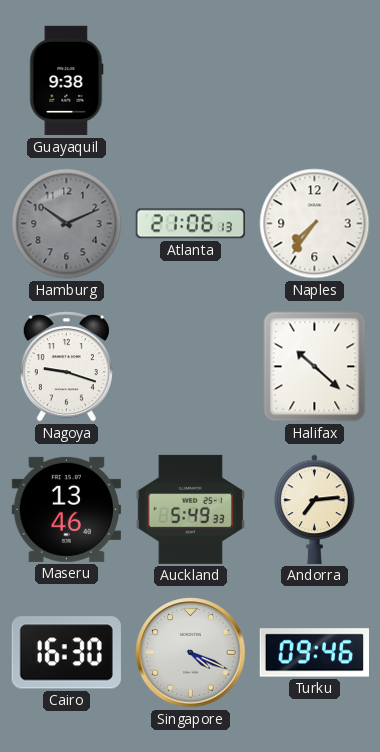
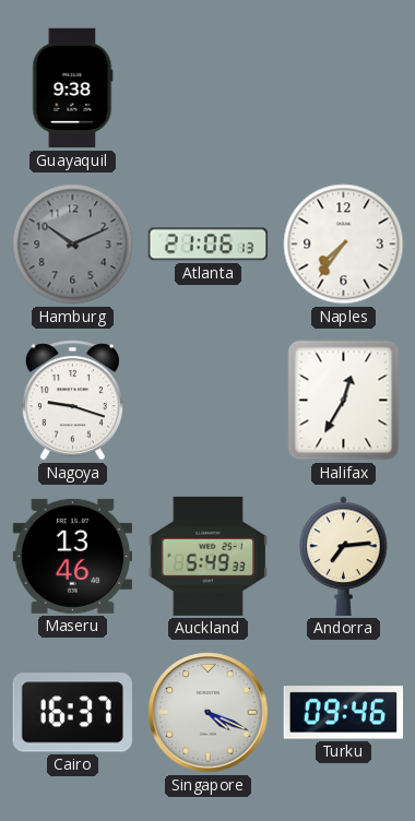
Halifax: 10:22 -> 12:35
Cairo: 16:30 -> 16:37
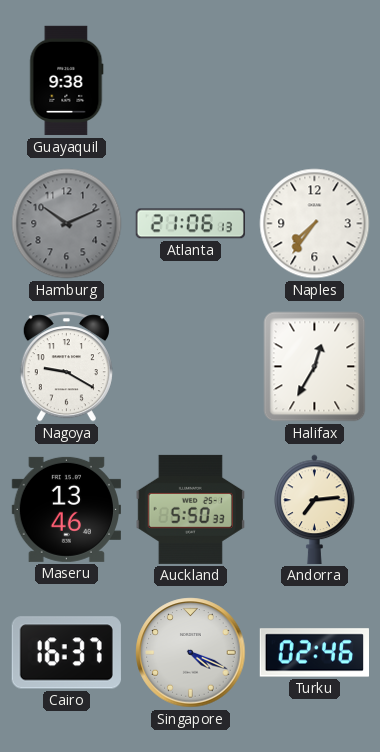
Nagoya: 9:18 -> 9:20
Auckland: 5:49 -> 5:50
Turku: 09:46 -> 02:46
